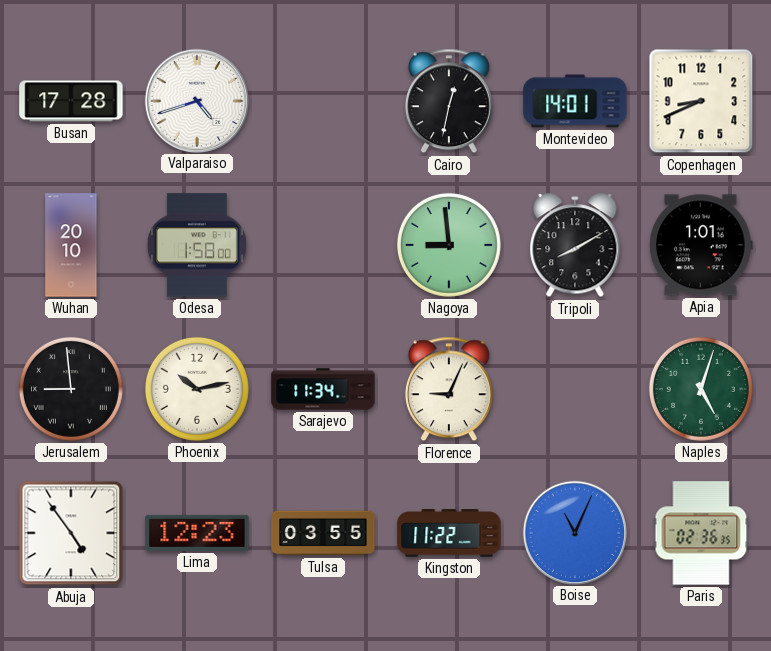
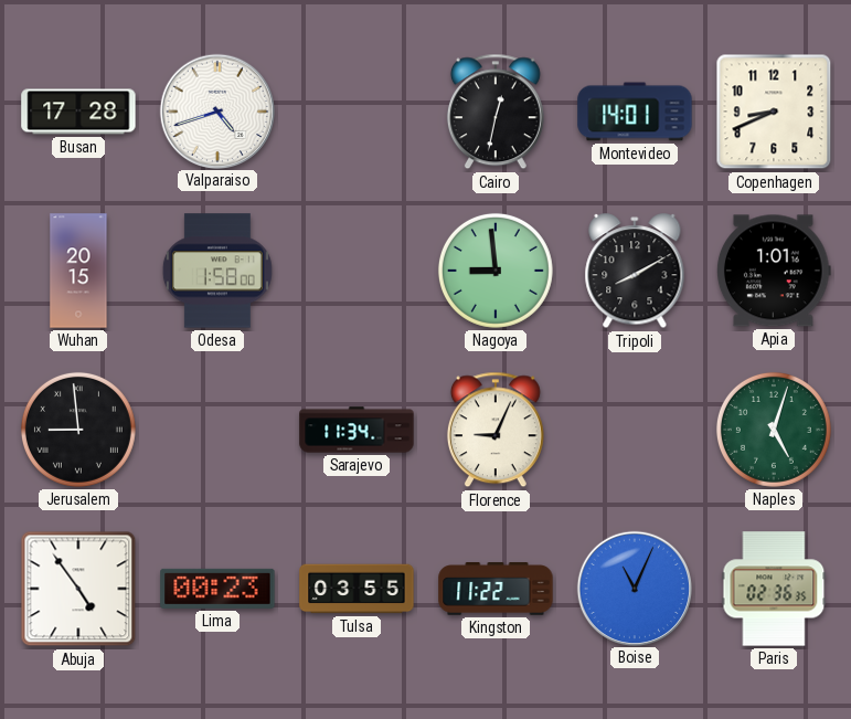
Wuhan: 20:10 -> 20:15
Phoenix: 10:13 -> none
Lima: 12:23 -> 00:23
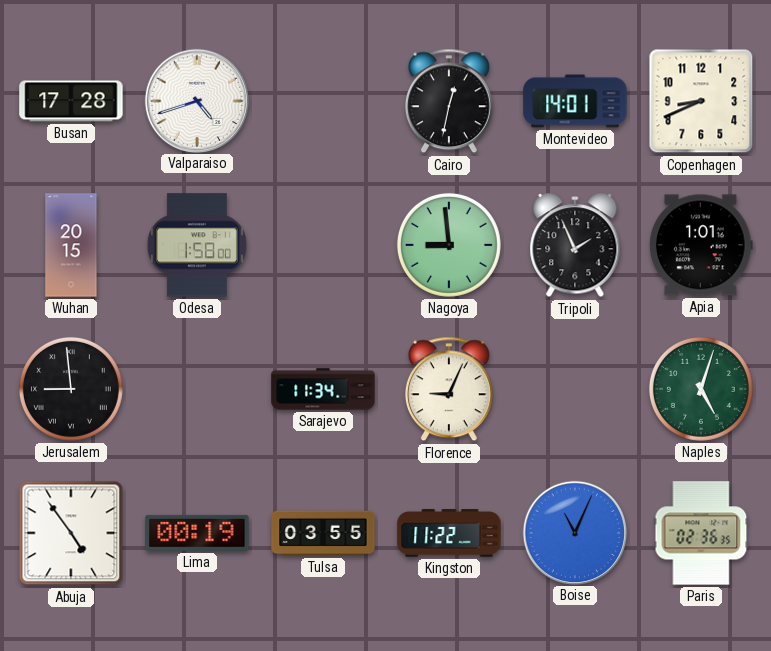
Tripoli: 8:10 -> 1:56
Lima: 00:23 -> 00:19
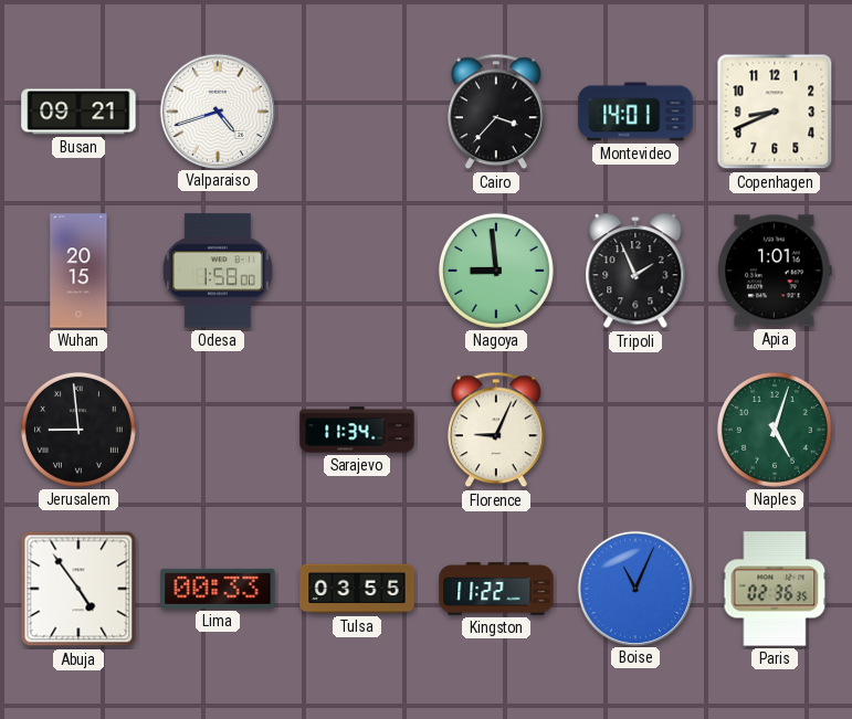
Busan: 17:28 -> 09:21
Cairo: 12:32 -> 3:37
Lima: 00:19 -> 00:33
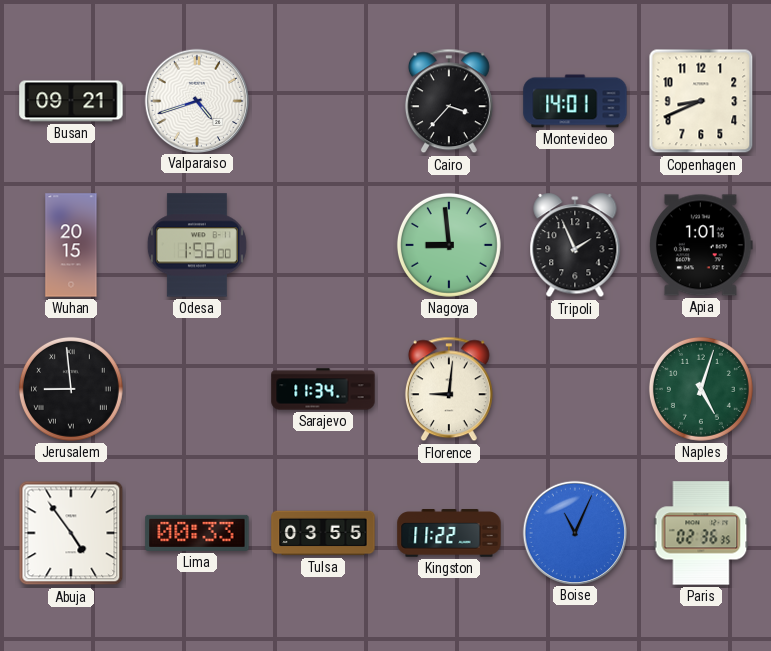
Florence: 9:04 -> 9:01
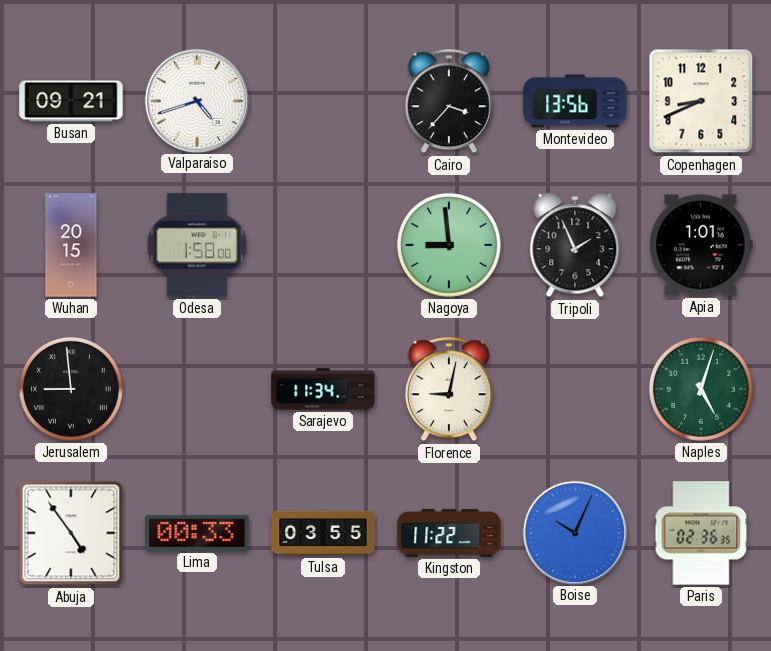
Montevideo: 14:01 -> 13:56
Florence: 9:01 -> 9:02
Boise: 11:04 -> 10:04
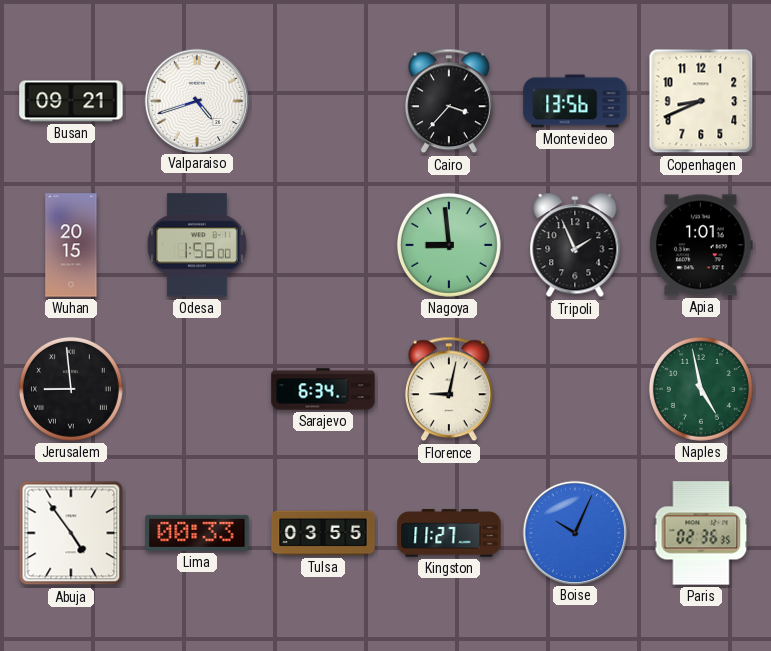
Sarajevo: 11:34 -> 6:34
Naples: 5:03 -> 4:58
Kingston: 11:22 -> 11:27
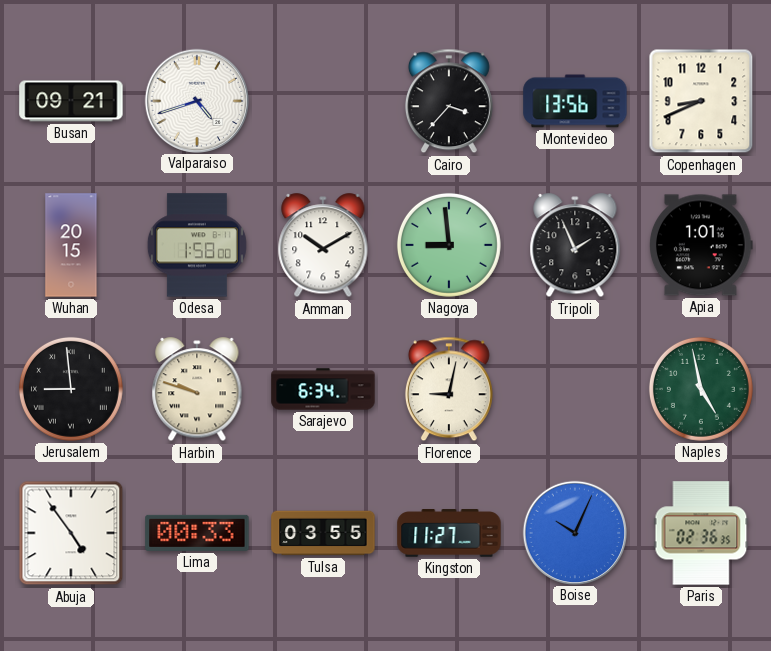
Amman: none -> 10:10
Harbin: none -> 9:48
